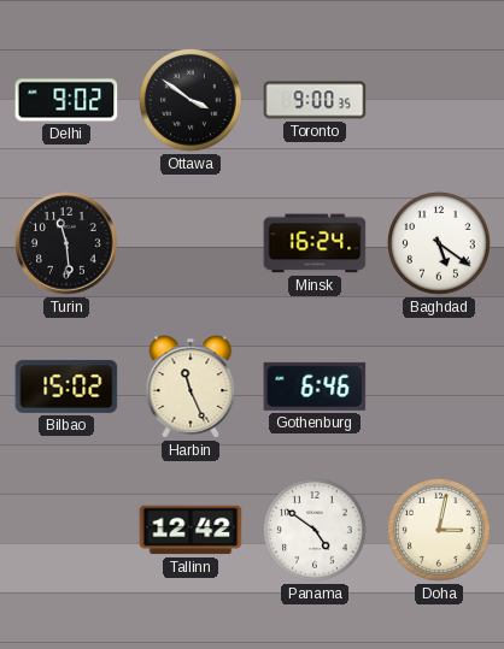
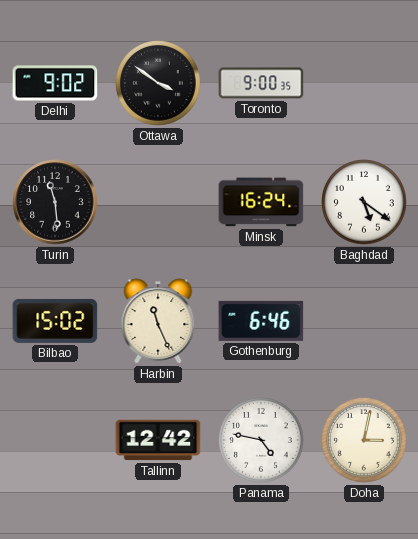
Panama: 4:51 -> 4:47
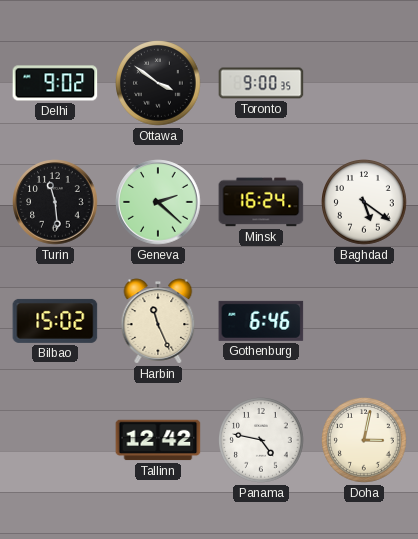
Geneva: none -> 2:22
